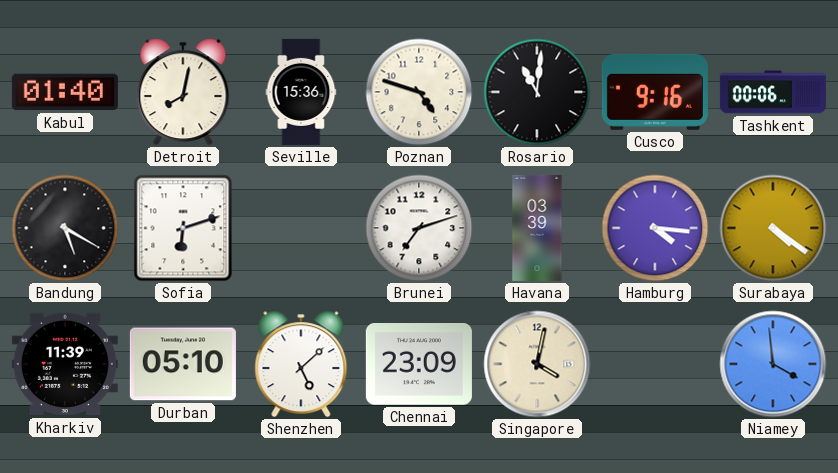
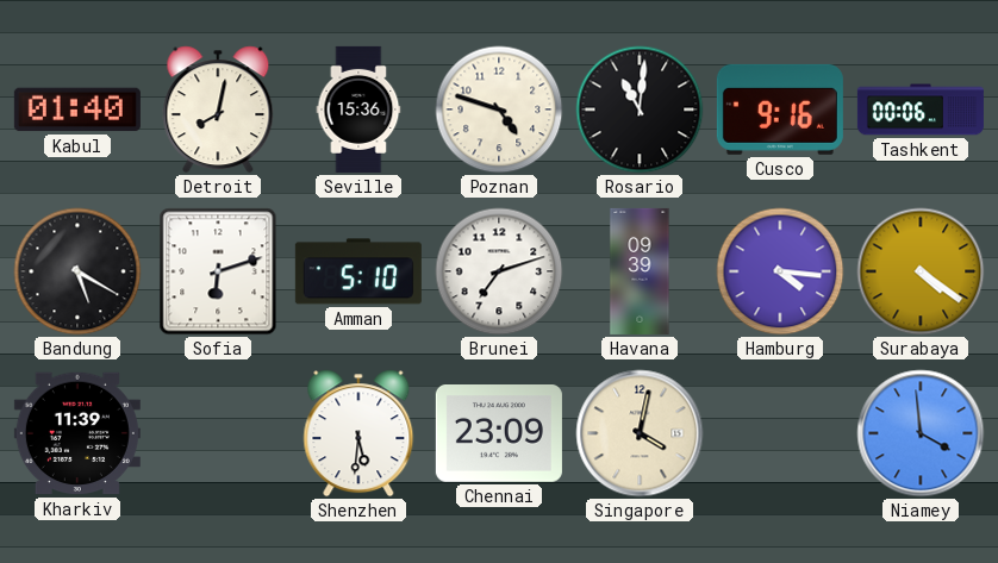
Amman: none -> 5:10
Havana: 03:39 -> 09:39
Durban: 05:10 -> none
Shenzhen: 5:08 -> 5:31
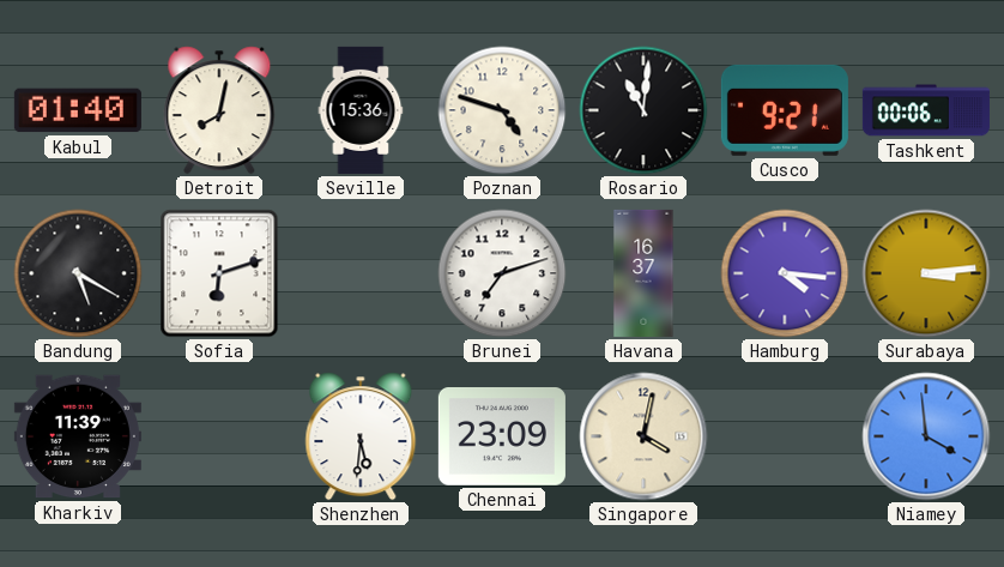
Cusco: 9:16 -> 9:21
Amman: 5:10 -> none
Havana: 09:39 -> 16:37
Surabaya: 4:21 -> 3:14
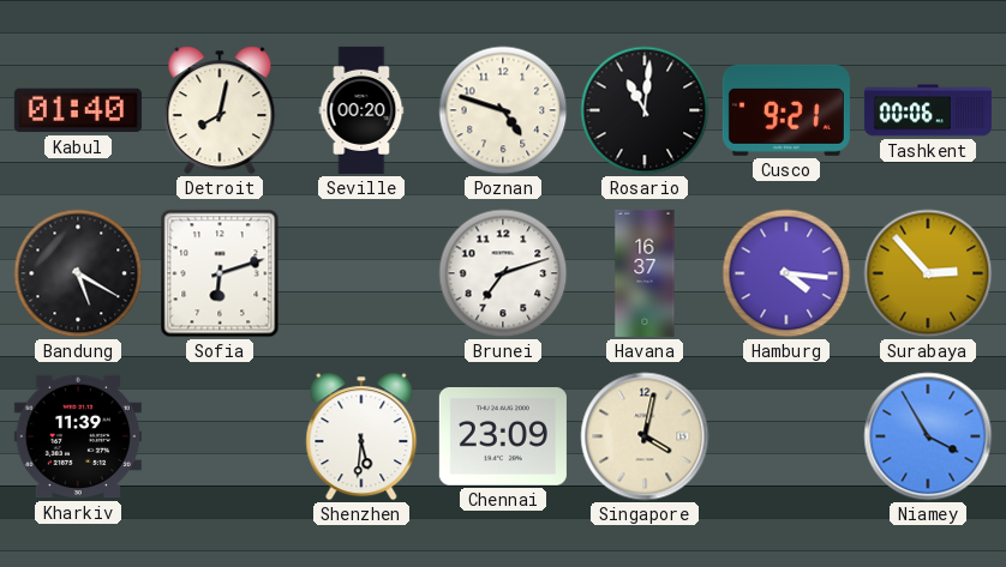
Seville: 15:36 -> 00:20
Surabaya: 3:14 -> 2:53
Niamey: 3:59 -> 3:55
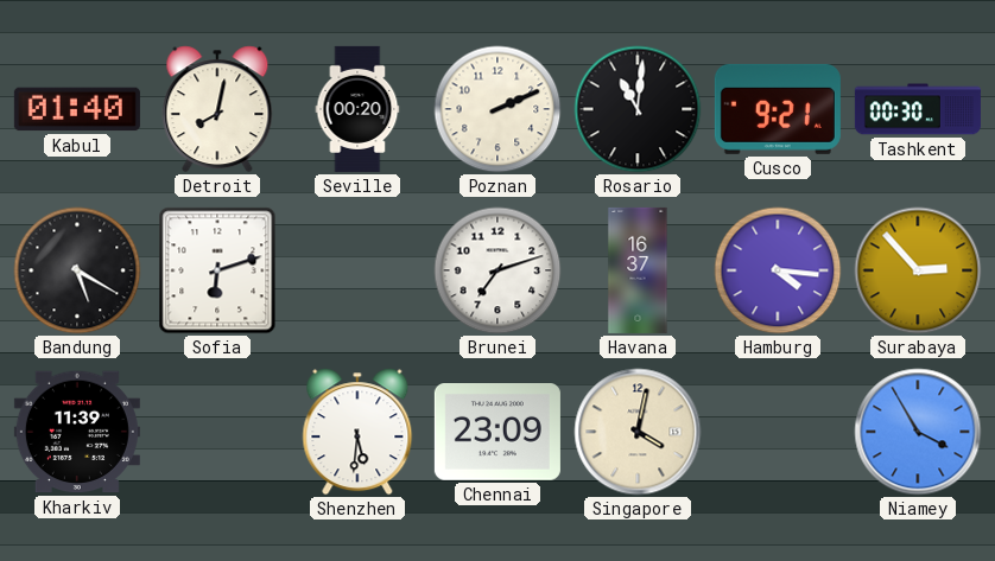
Poznan: 4:48 -> 2:11
Tashkent: 00:06 -> 00:30
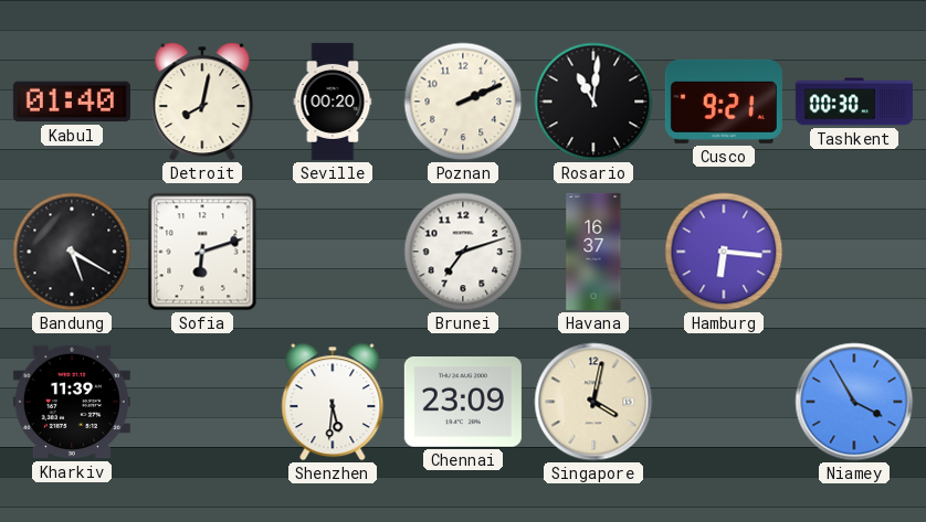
Hamburg: 4:16 -> 6:16
Surabaya: 2:53 -> none
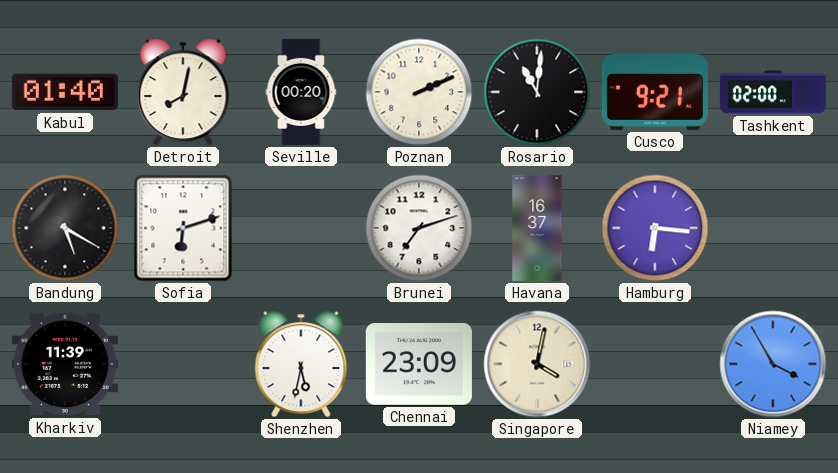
Tashkent: 00:30 -> 02:00
Shenzhen: 5:31 -> 5:32
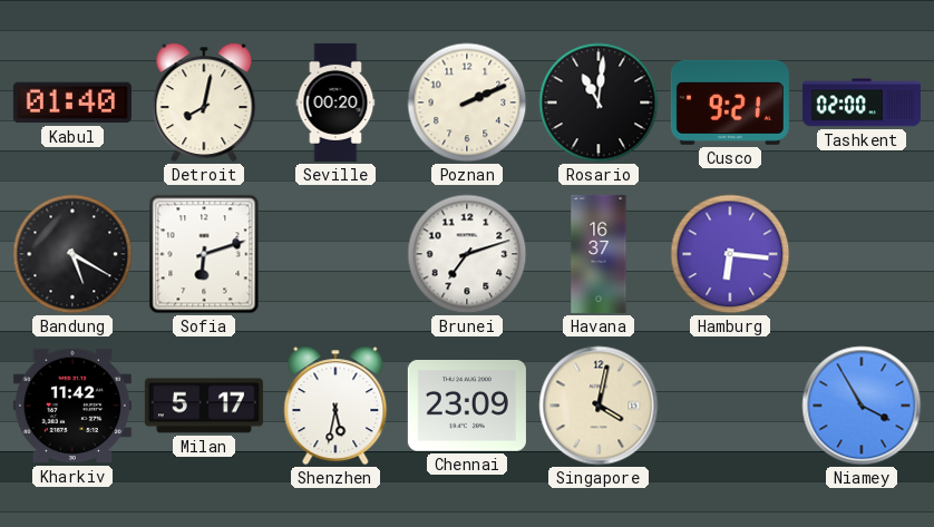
Kharkiv: 11:39 -> 11:42
Milan: none -> 5:17
